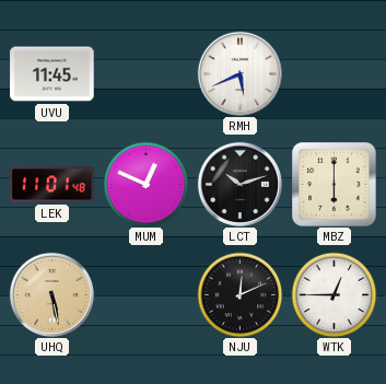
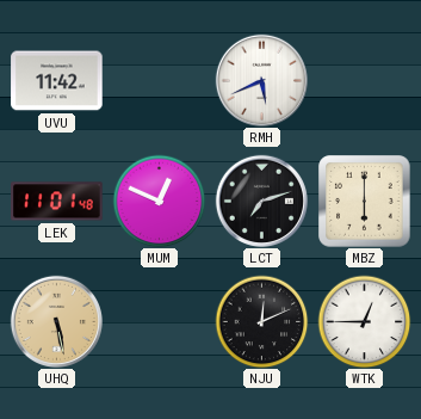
UVU: 11:45 -> 11:42
LCT: 10:12 -> 7:12
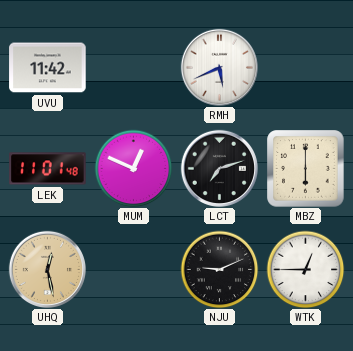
UHQ: 5:28 -> 12:28
NJU: 12:11 -> 9:11
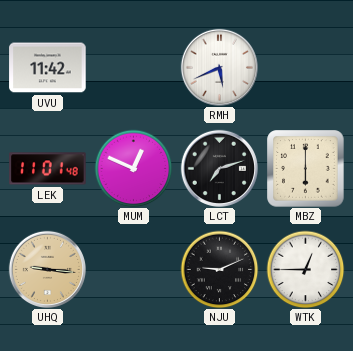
UHQ: 12:28 -> 9:16
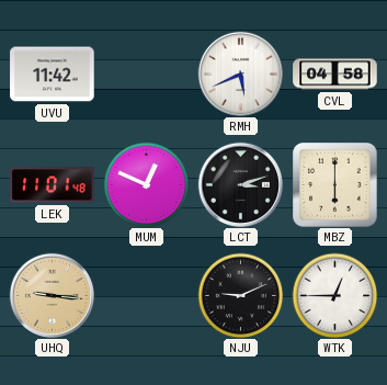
CVL: none -> 04:58
LCT: 7:12 -> 3:12
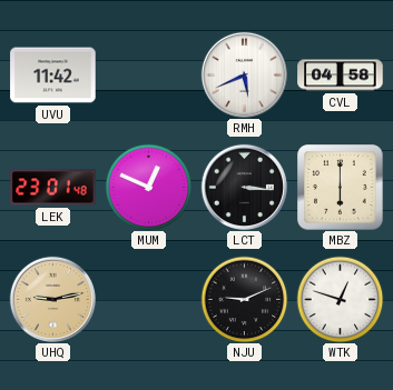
LEK: 11:01 -> 23:01
LCT: 3:12 -> 3:16
UHQ: 9:16 -> 9:13
WTK: 12:45 -> 12:48
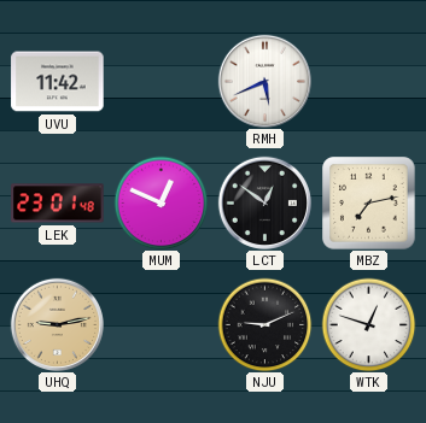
CVL: 04:58 -> none
LCT: 3:16 -> 12:51
MBZ: 6:00 -> 7:13
